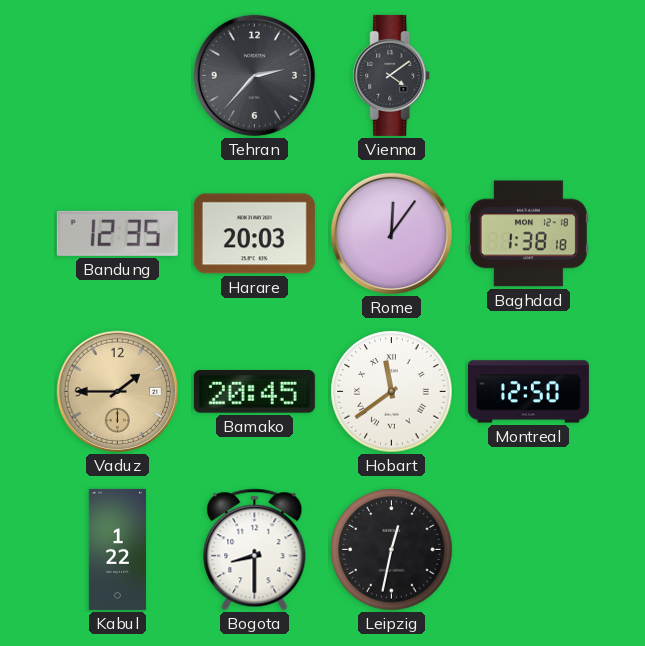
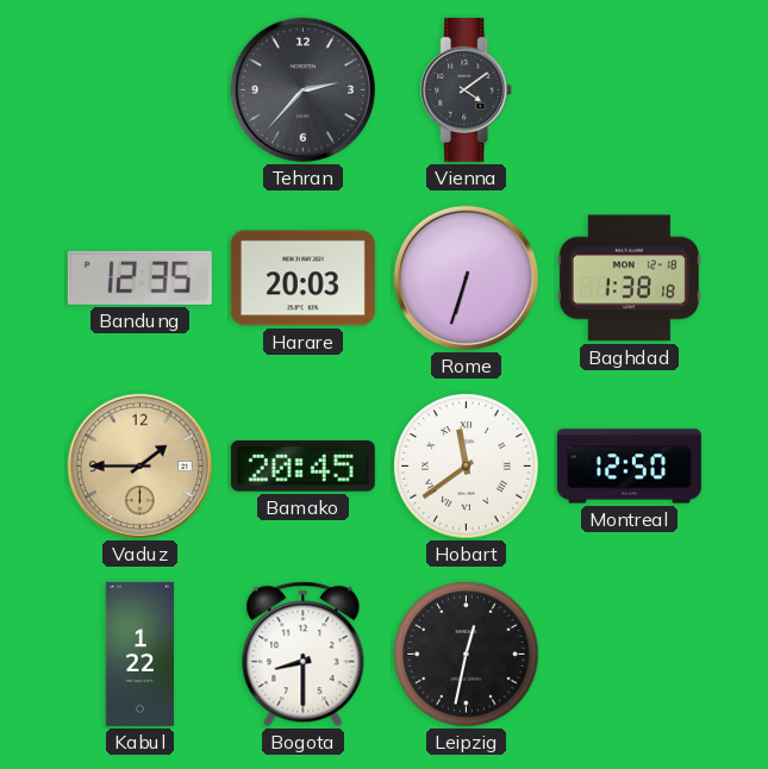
Rome: 12:06 -> 6:33
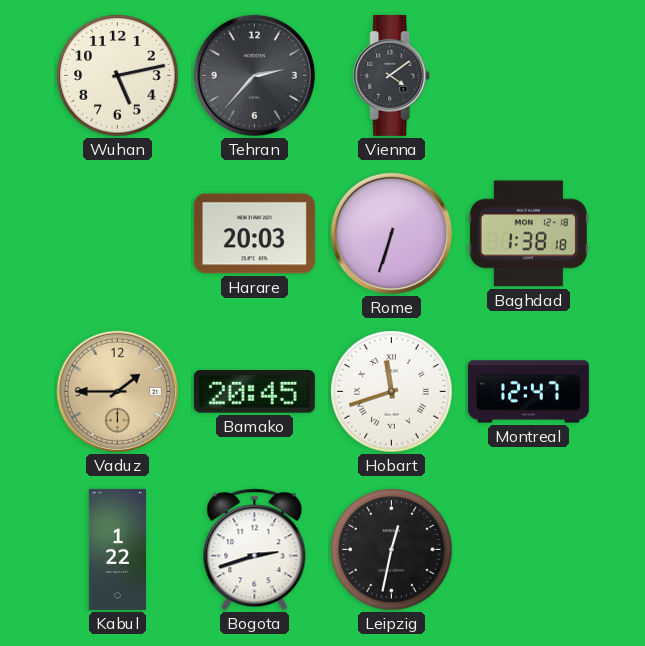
Wuhan: none -> 5:13
Bandung: 12:35 -> none
Hobart: 11:39 -> 11:42
Montreal: 12:50 -> 12:47
Bogota: 8:30 -> 2:42
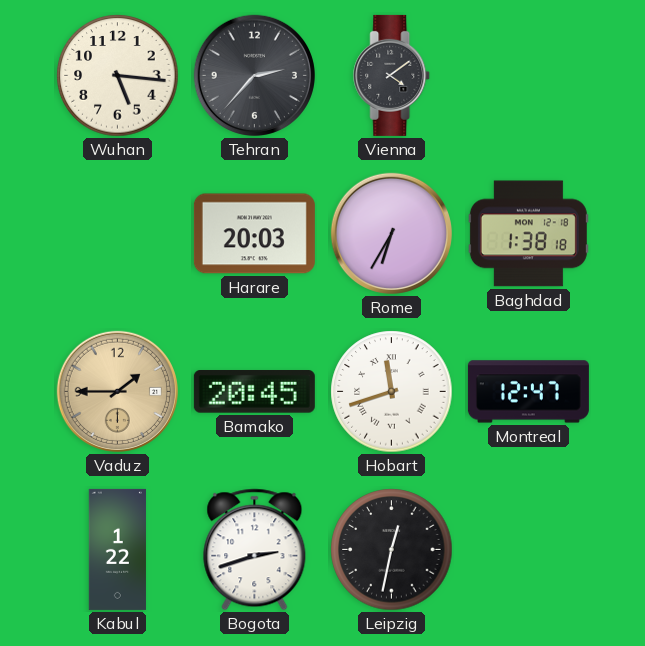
Wuhan: 5:13 -> 5:16
Rome: 6:33 -> 6:35
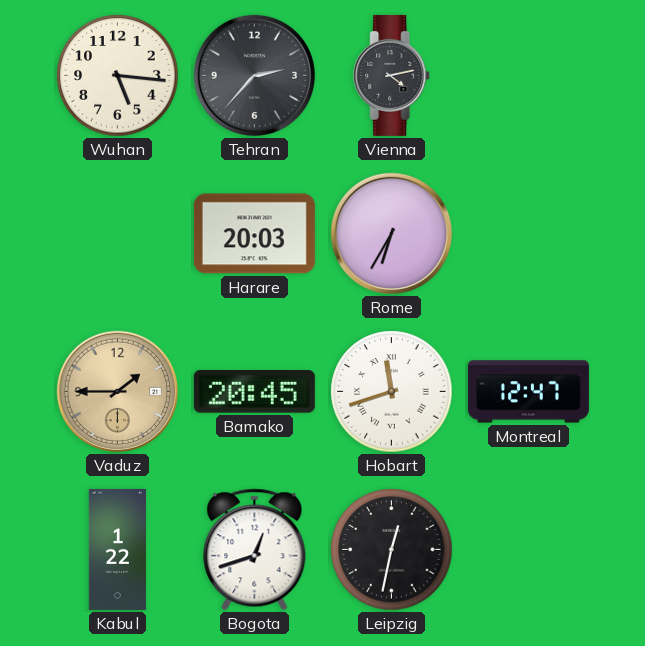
Vienna: 4:09 -> 4:13
Baghdad: 1:38 -> none
Bogota: 2:42 -> 12:42
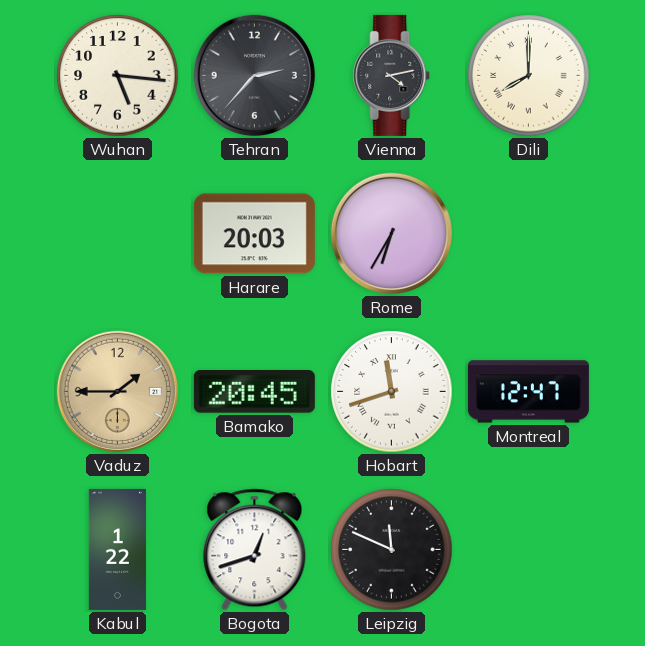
Dili: none -> 8:00
Leipzig: 12:32 -> 11:49
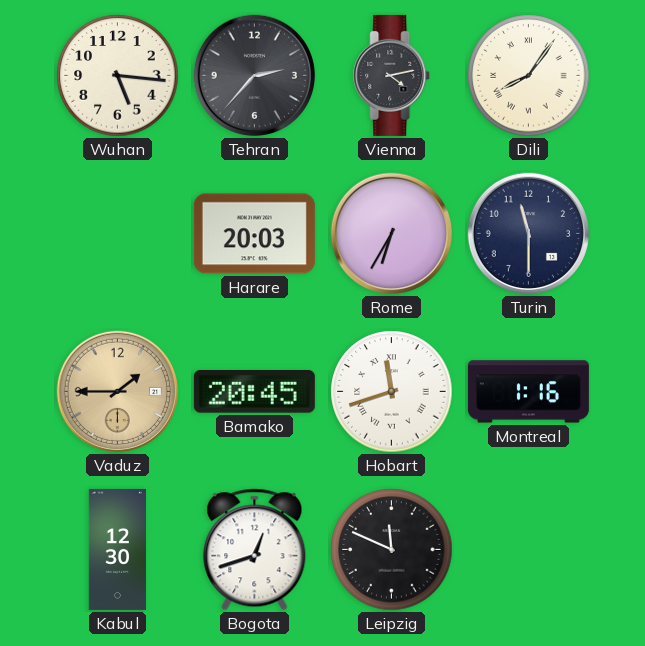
Dili: 8:00 -> 8:06
Turin: none -> 11:30
Montreal: 12:47 -> 1:16
Kabul: 1:22 -> 12:30
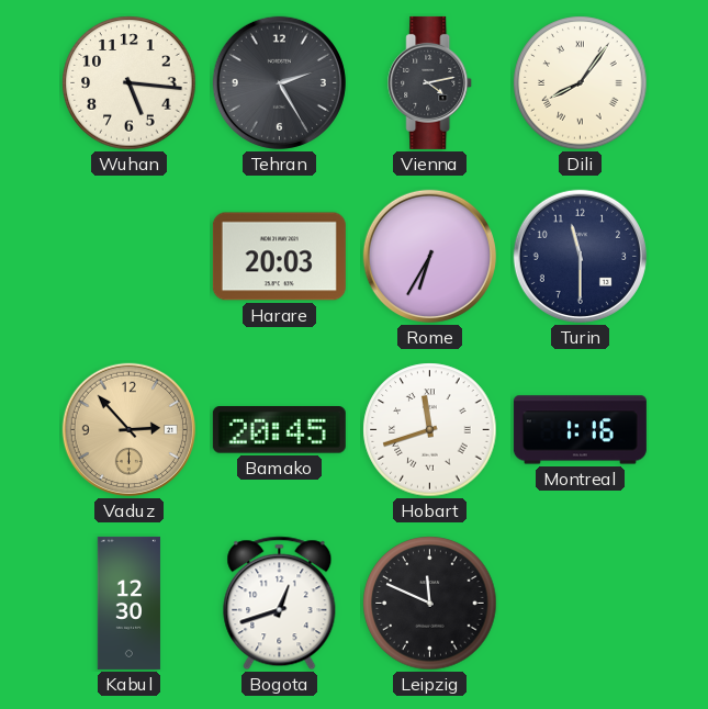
Tehran: 2:37 -> 2:25
Vaduz: 1:45 -> 2:53
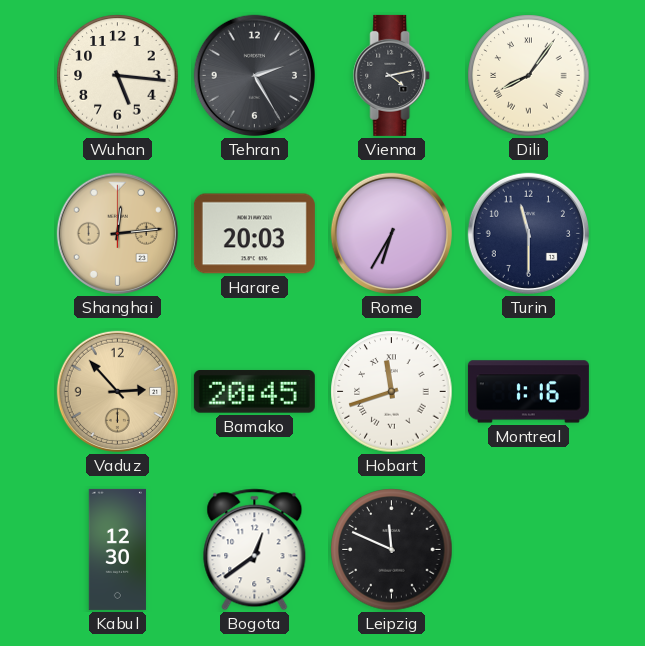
Shanghai: none -> 12:14
Bogota: 12:42 -> 12:39
